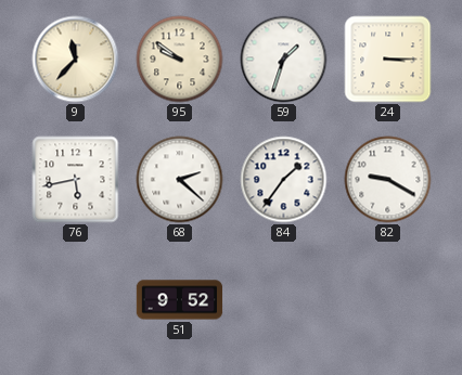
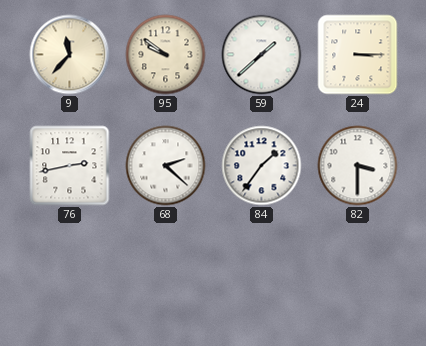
59: 1:33 -> 1:38
76: 5:43 -> 2:43
82: 9:20 -> 3:30
51: 9:52 -> none
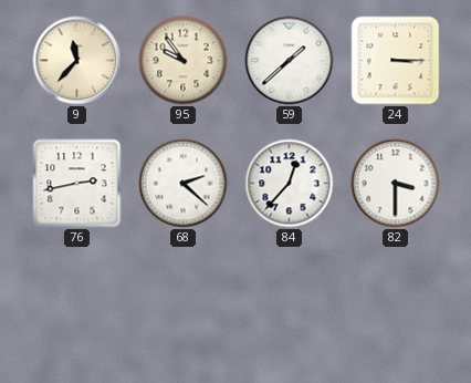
95: 9:51 -> 9:54
84: 1:36 -> 12:37
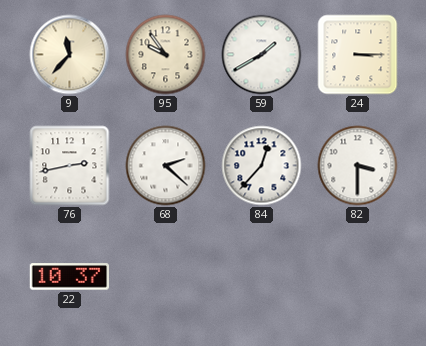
59: 1:38 -> 1:40
22: none -> 10:37
